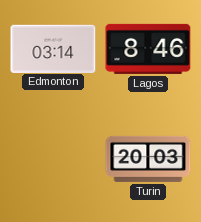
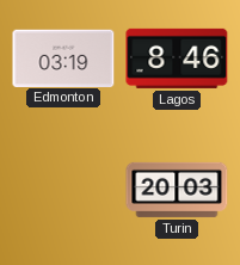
Edmonton: 03:14 -> 03:19
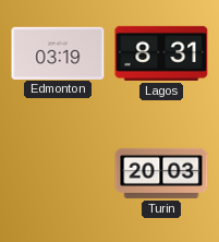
Lagos: 8:46 -> 8:31
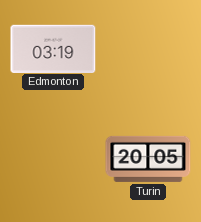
Lagos: 8:31 -> none
Turin: 20:03 -> 20:05
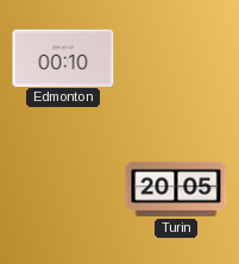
Edmonton: 03:19 -> 00:10
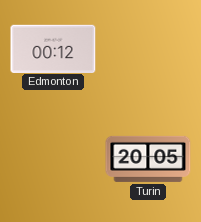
Edmonton: 00:10 -> 00:12
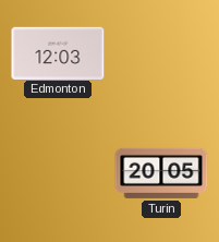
Edmonton: 00:12 -> 12:03
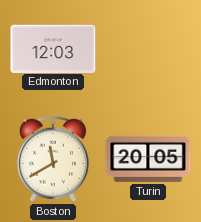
Boston: none -> 11:40
